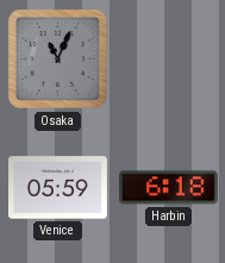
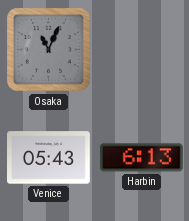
Venice: 05:59 -> 05:43
Harbin: 6:18 -> 6:13
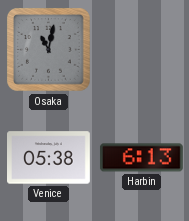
Osaka: 11:04 -> 11:02
Venice: 05:43 -> 05:38
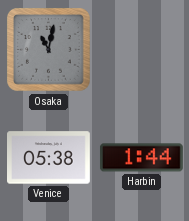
Harbin: 6:13 -> 1:44
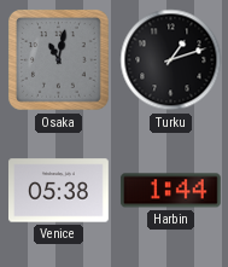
Turku: none -> 1:12
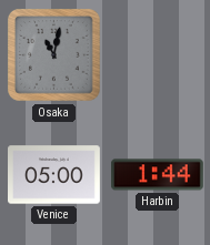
Turku: 1:12 -> none
Venice: 05:38 -> 05:00
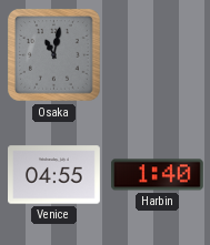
Venice: 05:00 -> 04:55
Harbin: 1:44 -> 1:40
